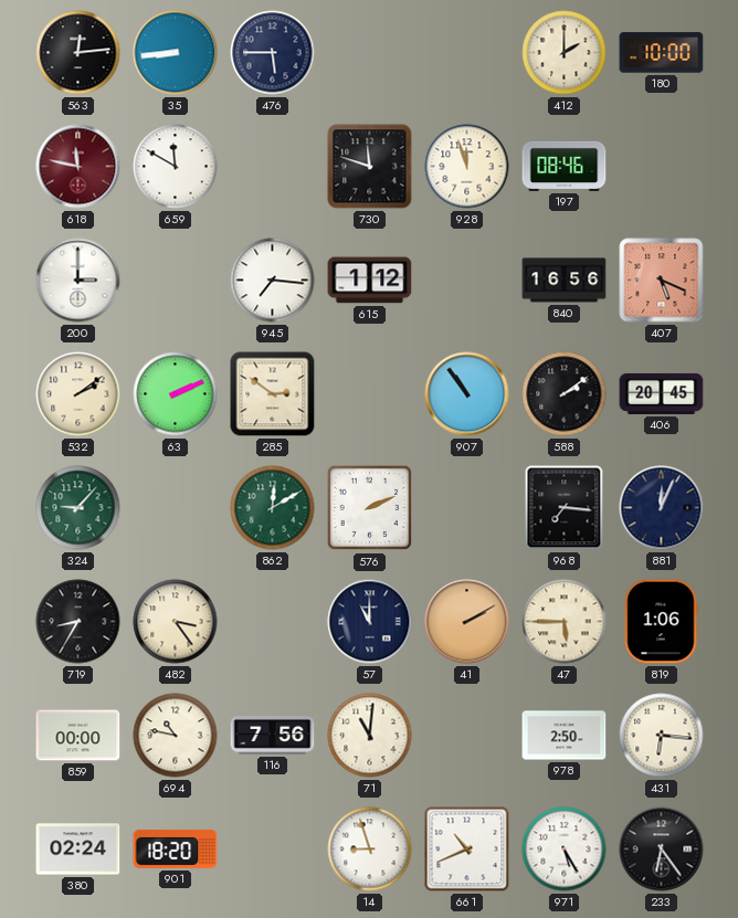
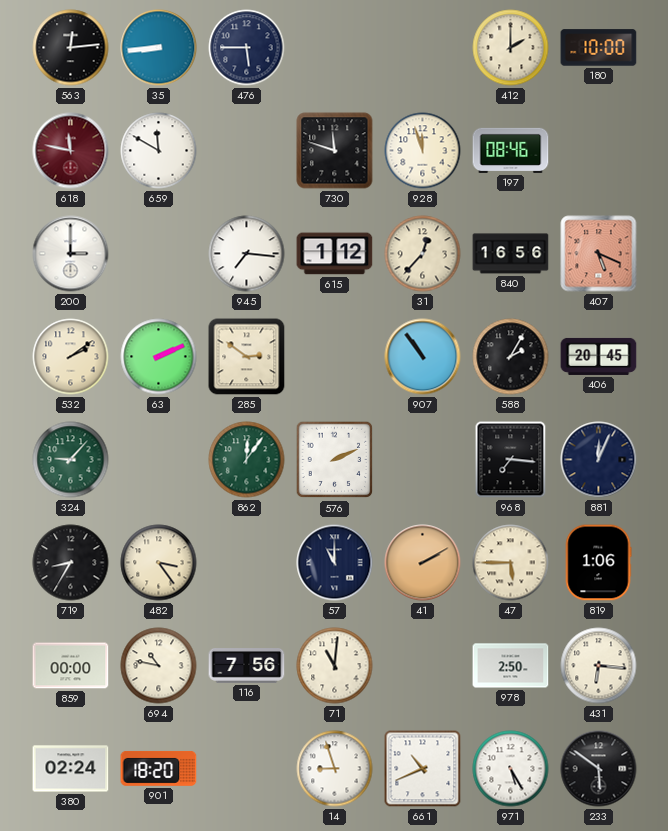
31: none -> 12:37
588: 2:09 -> 2:05
862: 12:10 -> 12:06
233: 6:24 -> 5:51
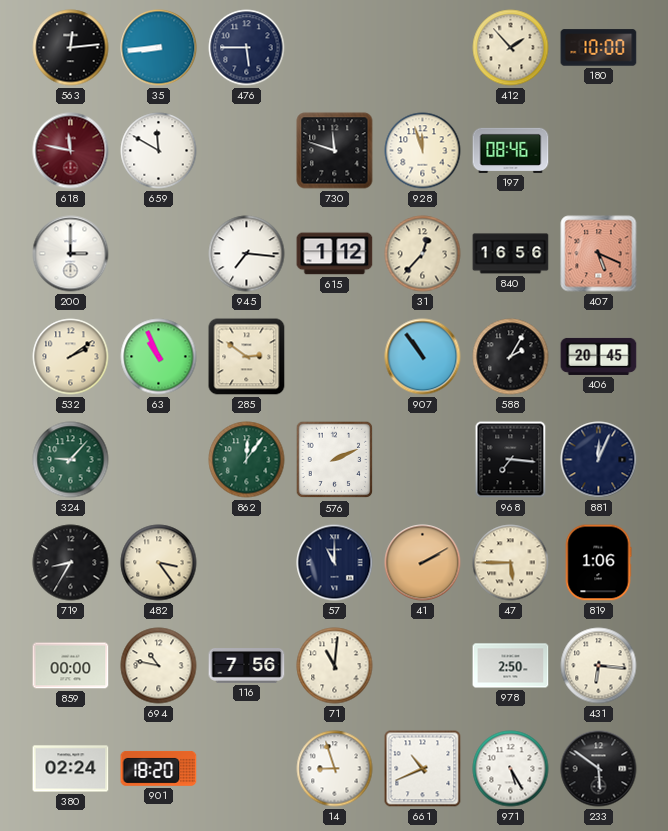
412: 2:00 -> 1:53
63: 2:11 -> 10:56
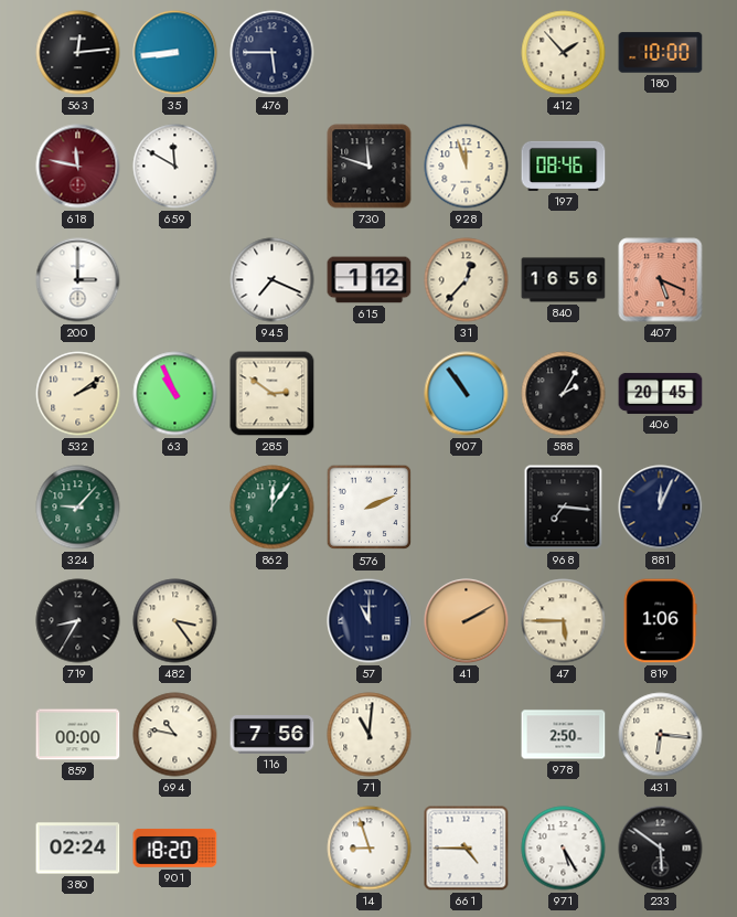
945: 7:16 -> 7:19
661: 10:41 -> 4:45
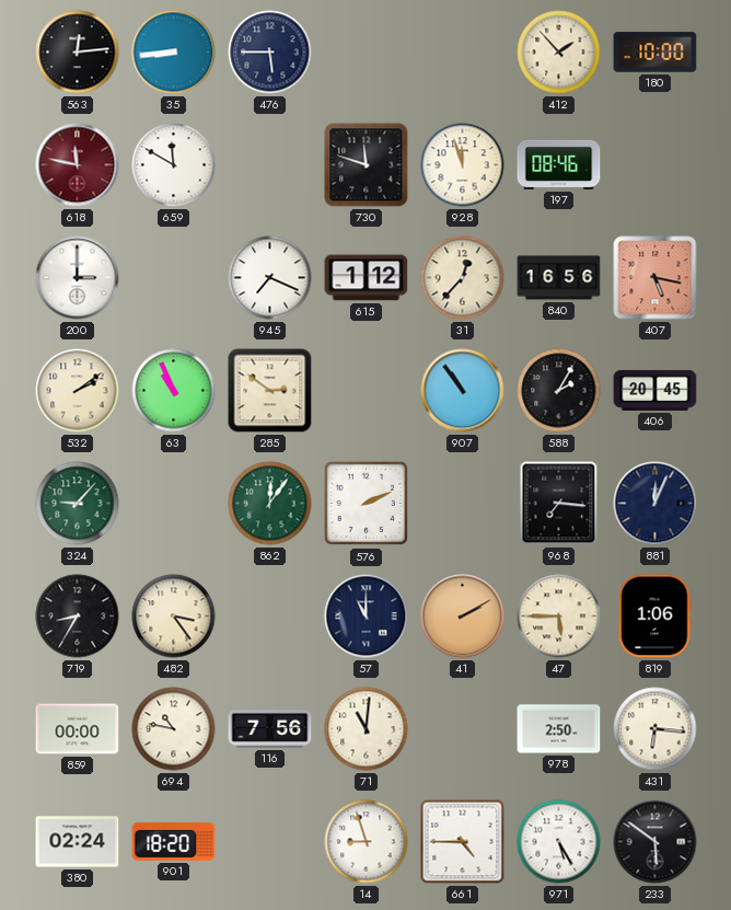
407: 5:19 -> 5:17
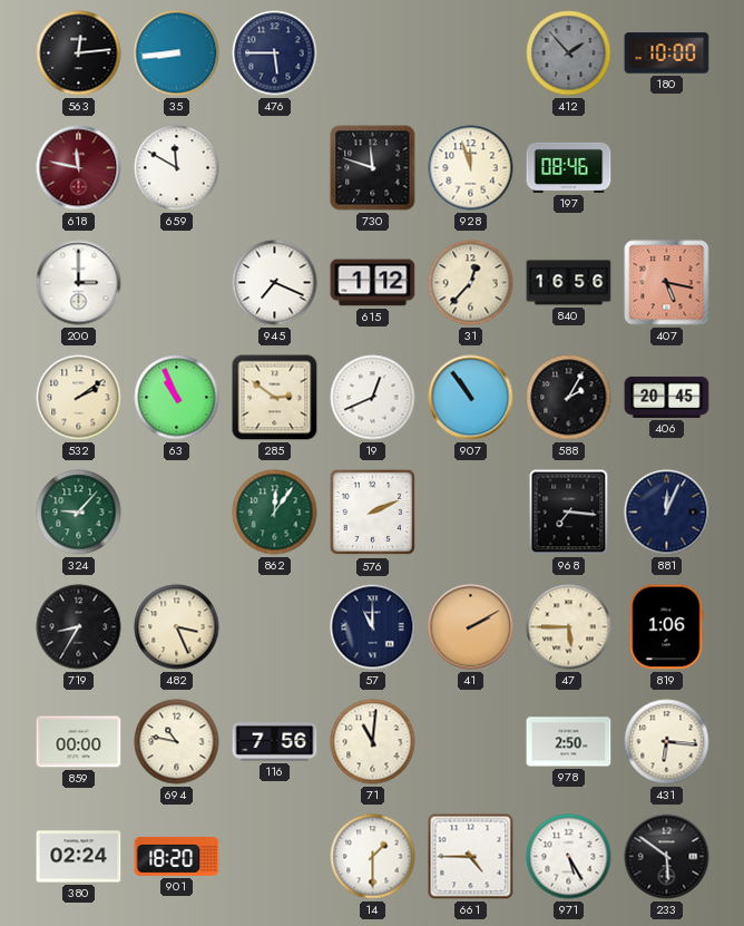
412 dial: cream -> grey
19: none -> 12:41
482: 3:24 -> 3:26
14: 8:57 -> 1:30
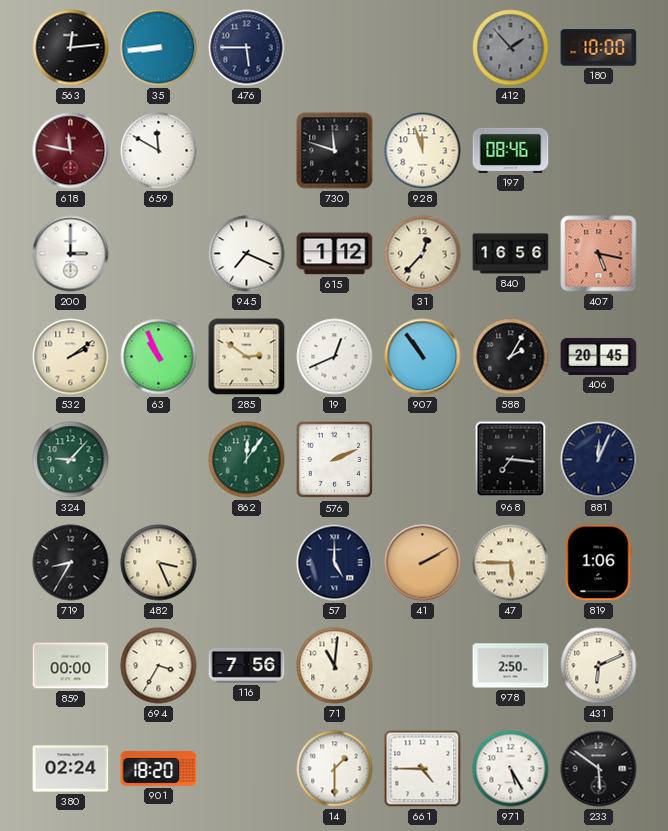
57: 11:00 -> 5:00
694: 10:47 -> 3:35
431: 6:16 -> 6:11
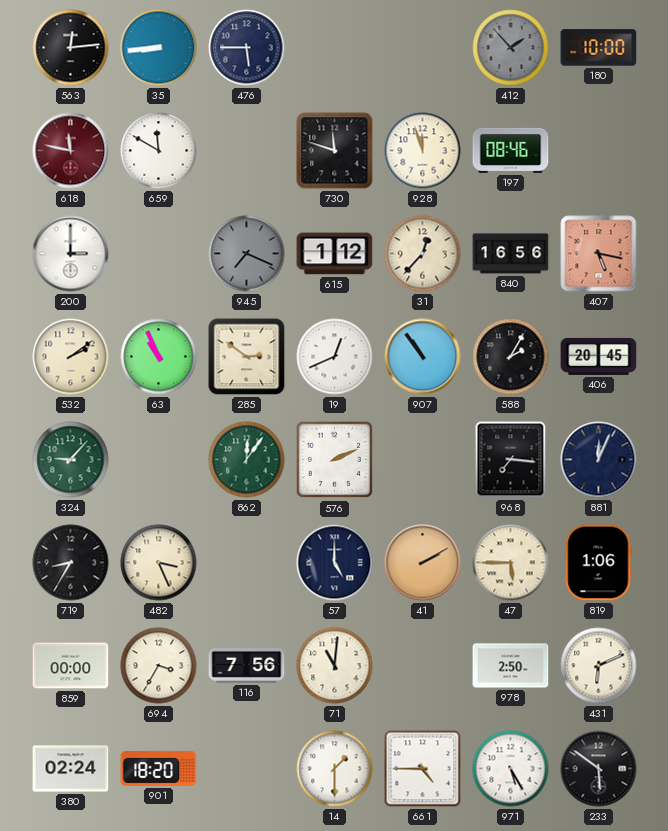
945 dial: white -> grey
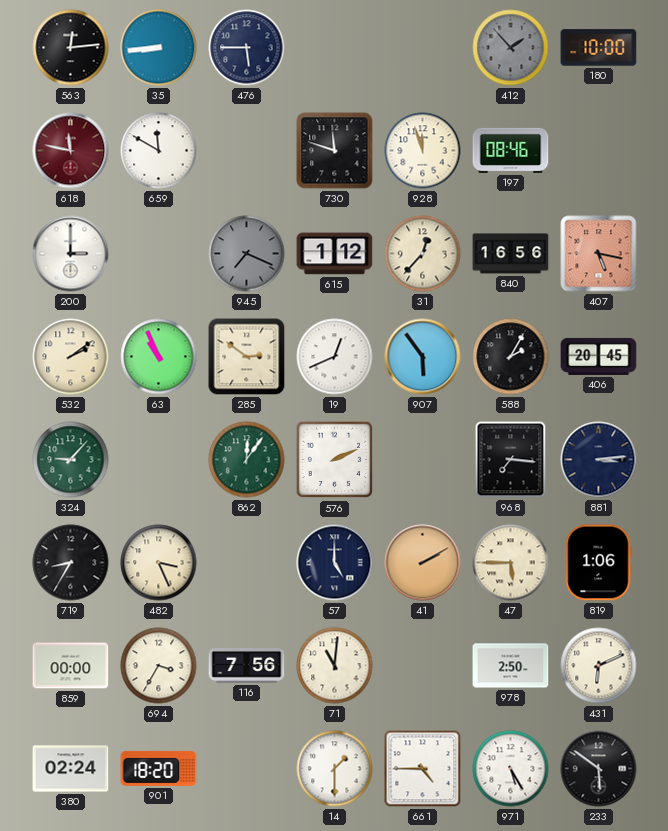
907: 10:54 -> 5:54
881: 12:04 -> 3:14
